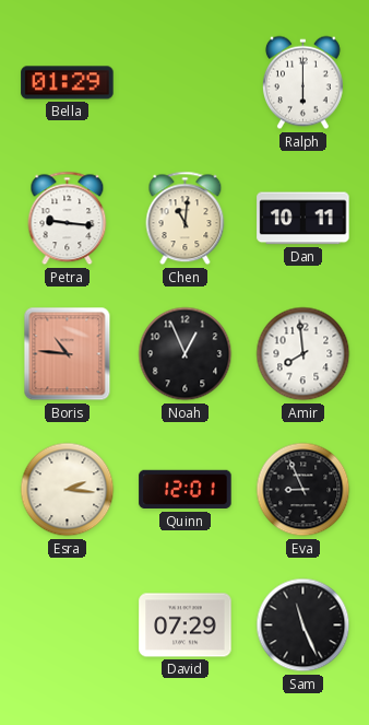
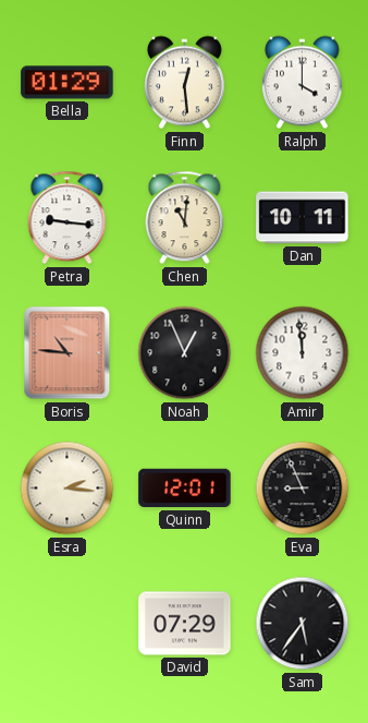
Finn: none -> 12:29
Ralph: 6:00 -> 4:00
Amir: 7:59 -> 11:59
Sam: 11:26 -> 5:36
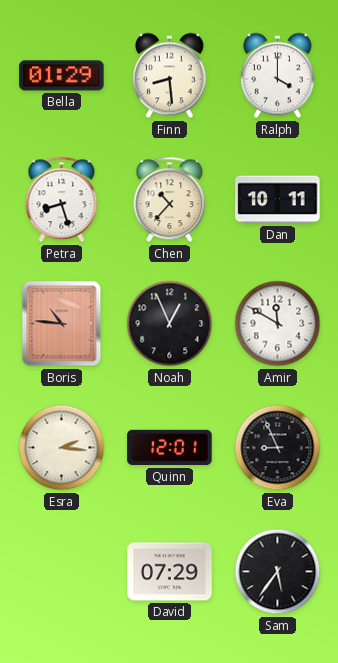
Finn: 12:29 -> 8:29
Petra: 9:16 -> 8:27
Chen: 11:01 -> 10:37
Amir: 11:59 -> 11:50
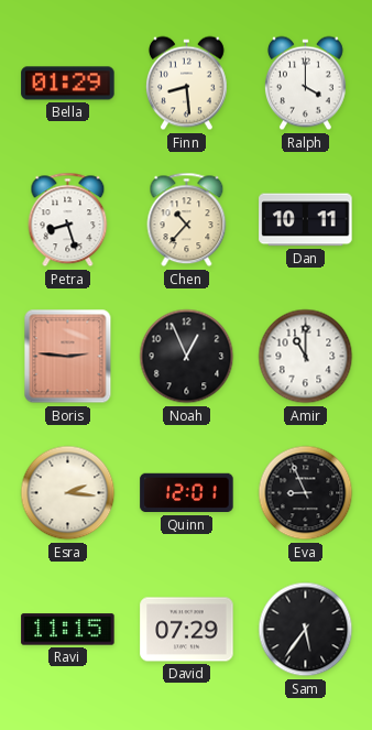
Boris: 10:46 -> 2:46
Amir: 11:50 -> 11:00
Ravi: none -> 11:15
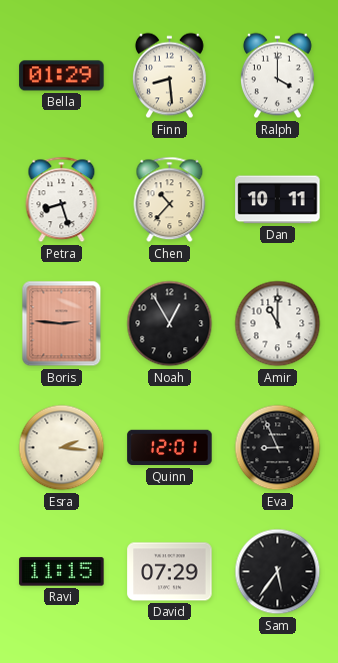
Noah: 12:56 -> 12:55
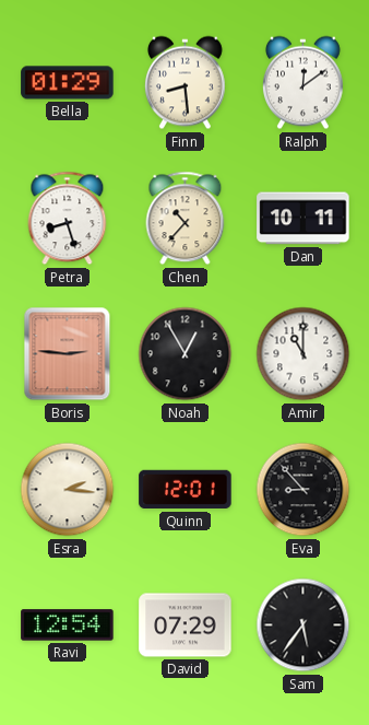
Ralph: 4:00 -> 12:09
Eva: 8:56 -> 8:53
Ravi: 11:15 -> 12:54
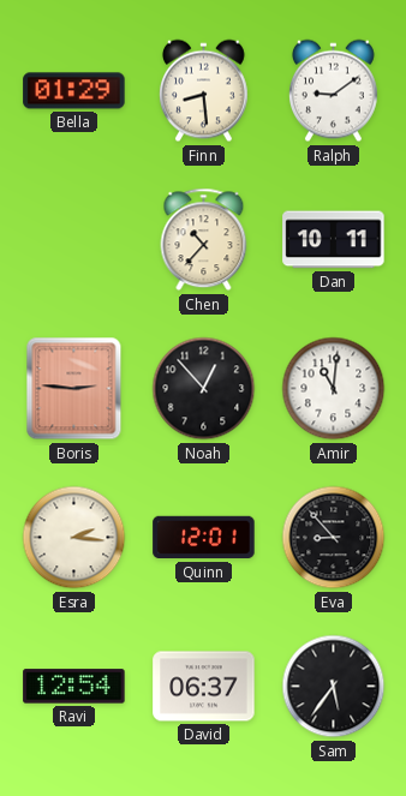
Ralph: 12:09 -> 9:09
Petra: 8:27 -> none
Noah: 12:55 -> 12:53
Amir: 11:00 -> 11:01
David: 07:29 -> 06:37
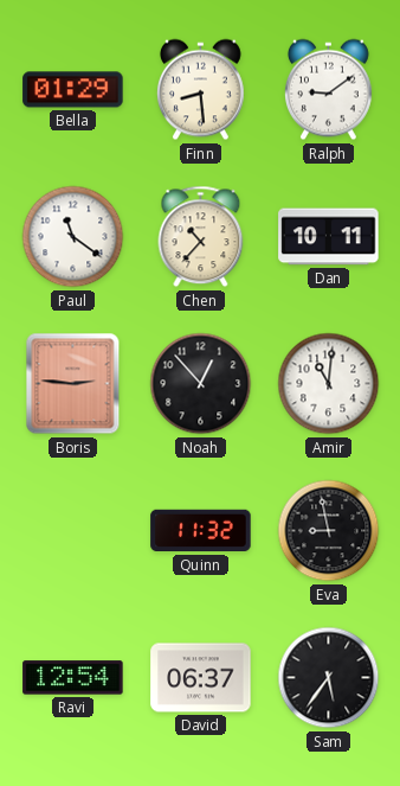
Paul: none -> 11:21
Esra: 2:16 -> none
Quinn: 12:01 -> 11:32
Eva: 8:53 -> 8:58
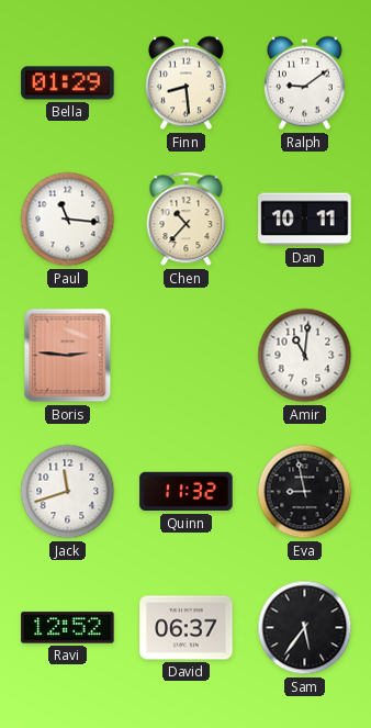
Paul: 11:21 -> 11:16
Noah: 12:53 -> none
Jack: none -> 11:42
Ravi: 12:54 -> 12:52
